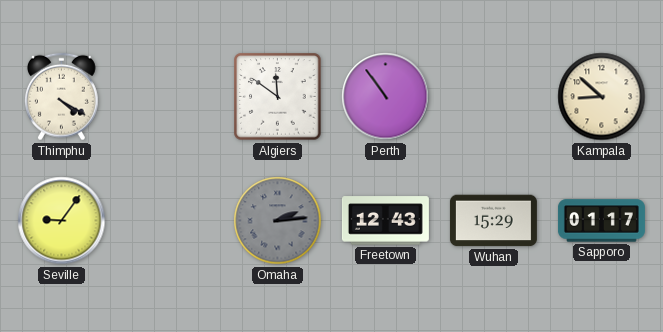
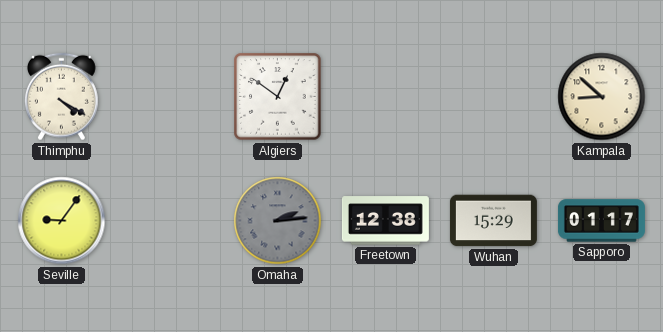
Algiers: 11:51 -> 12:51
Perth: 10:54 -> none
Freetown: 12:43 -> 12:38
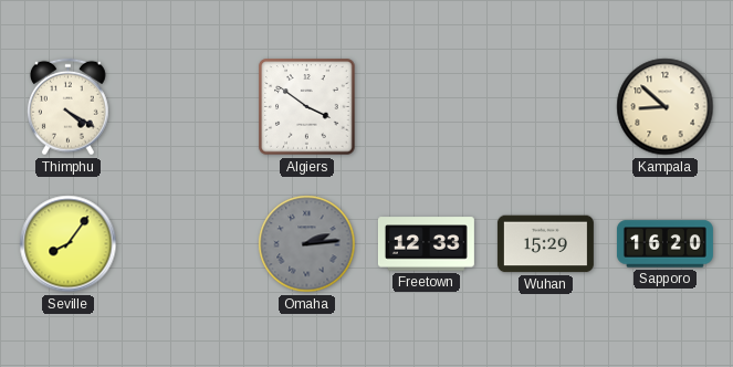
Algiers: 12:51 -> 3:51
Seville: 9:06 -> 8:06
Freetown: 12:38 -> 12:33
Sapporo: 01:17 -> 16:20
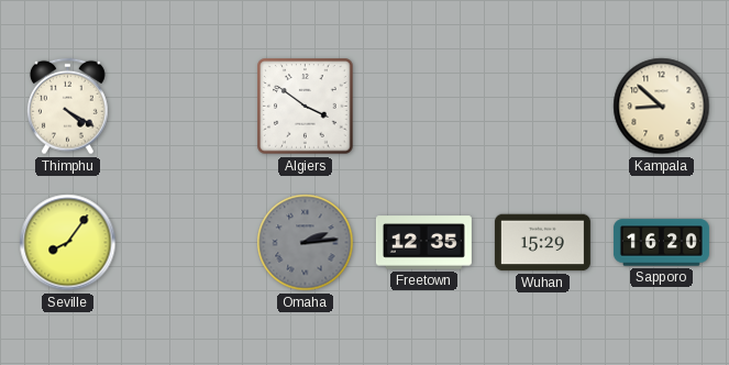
Freetown: 12:33 -> 12:35
